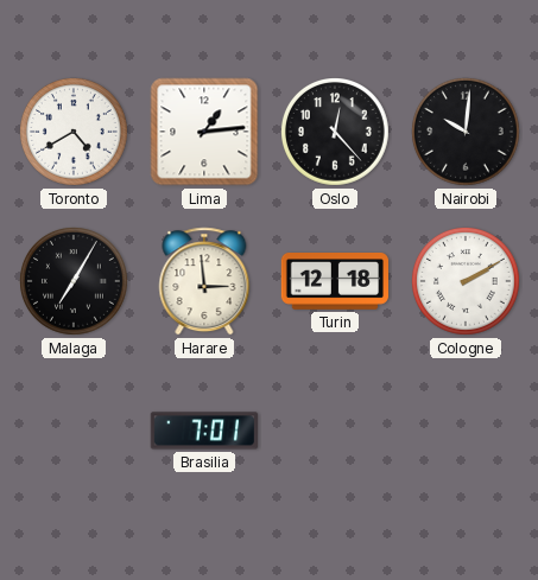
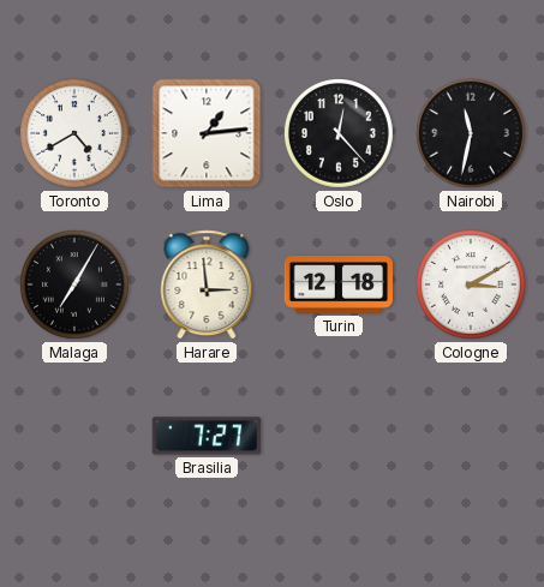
Nairobi: 10:01 -> 11:32
Cologne: 2:10 -> 3:10
Brasilia: 7:01 -> 7:27
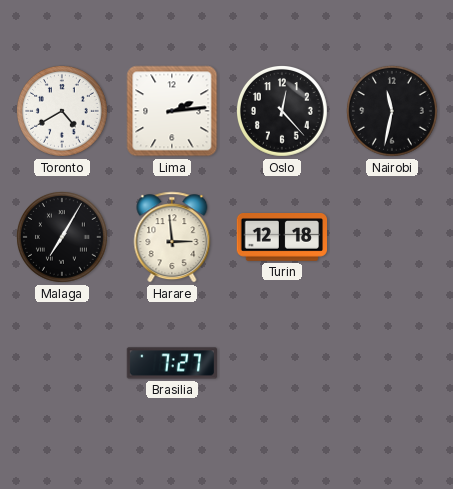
Lima: 1:14 -> 2:14
Cologne: 3:10 -> none
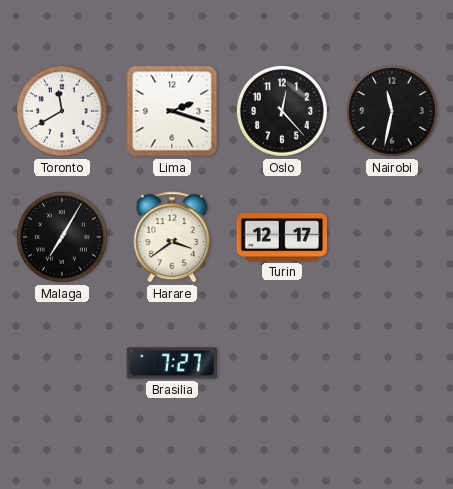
Toronto: 4:40 -> 11:40
Lima: 2:14 -> 2:18
Harare: 2:59 -> 3:39
Turin: 12:18 -> 12:17
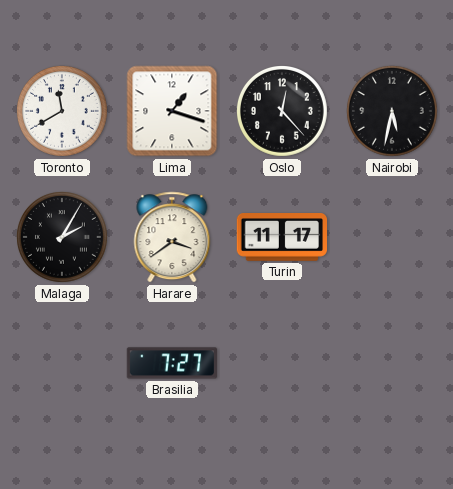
Lima: 2:18 -> 1:18
Nairobi: 11:32 -> 5:32
Malaga: 7:05 -> 2:05
Turin: 12:17 -> 11:17
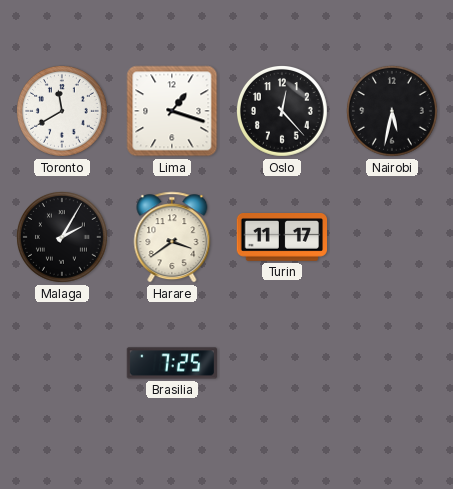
Brasilia: 7:27 -> 7:25
